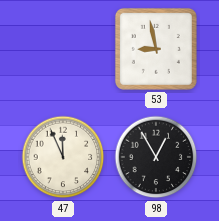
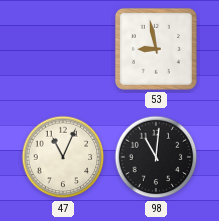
47: 11:56 -> 11:04
98: 12:55 -> 11:01
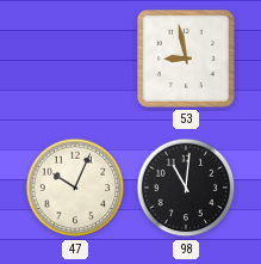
47: 11:04 -> 10:04
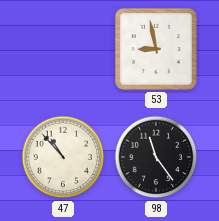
47: 10:04 -> 10:53
98: 11:01 -> 11:24
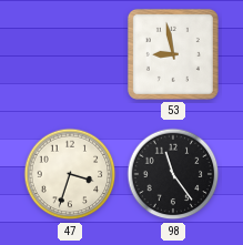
47: 10:53 -> 3:33
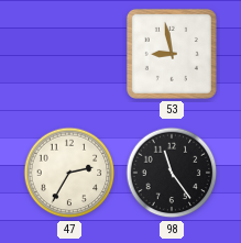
47: 3:33 -> 2:35
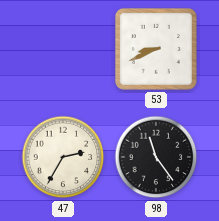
53: 8:58 -> 8:41
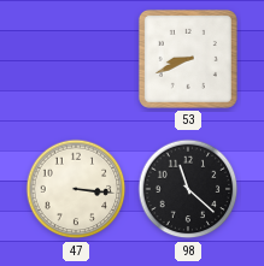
47: 2:35 -> 3:16
98: 11:24 -> 11:22
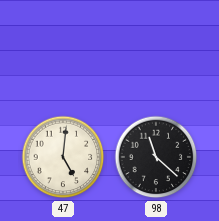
53: 8:41 -> none
47: 3:16 -> 5:01
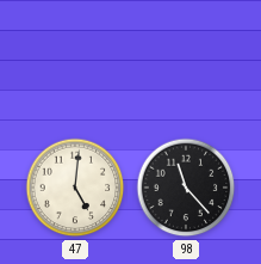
98: 11:22 -> 11:23
